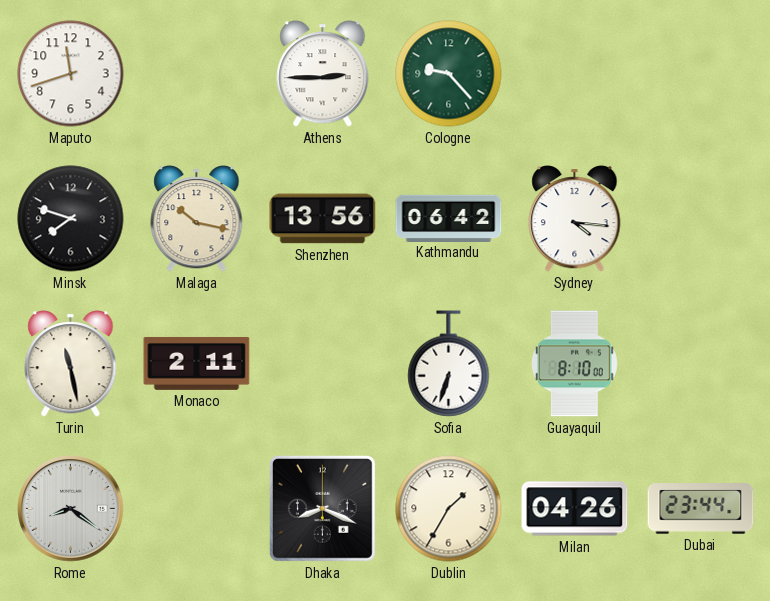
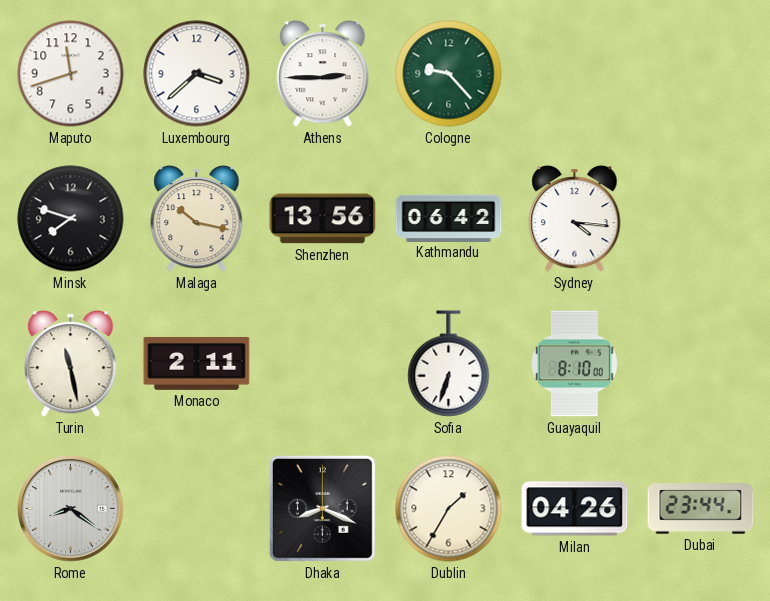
Luxembourg: none -> 3:38
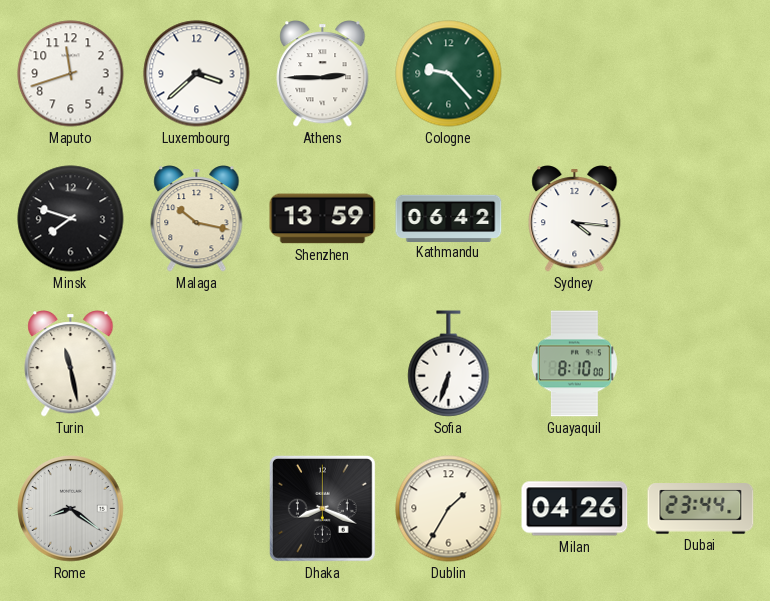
Shenzhen: 13:56 -> 13:59
Monaco: 2:11 -> none
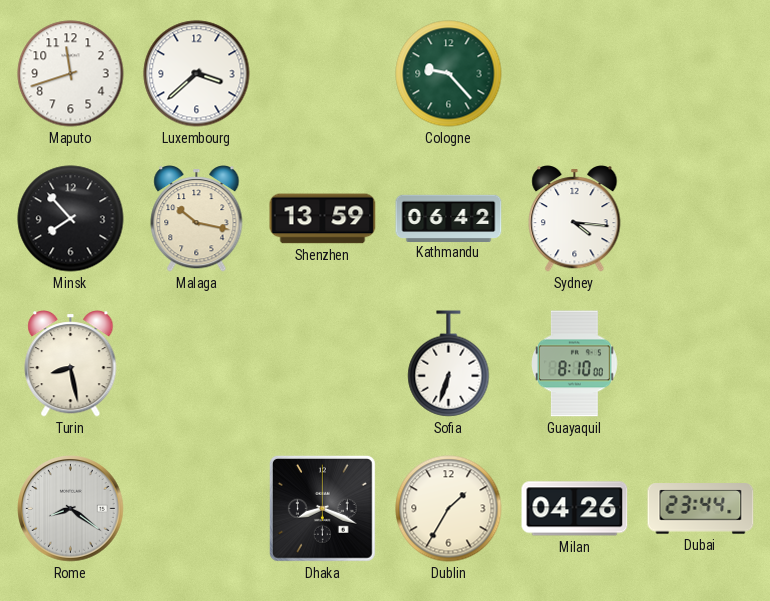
Athens: 2:45 -> none
Minsk: 7:48 -> 7:53
Turin: 11:28 -> 8:28
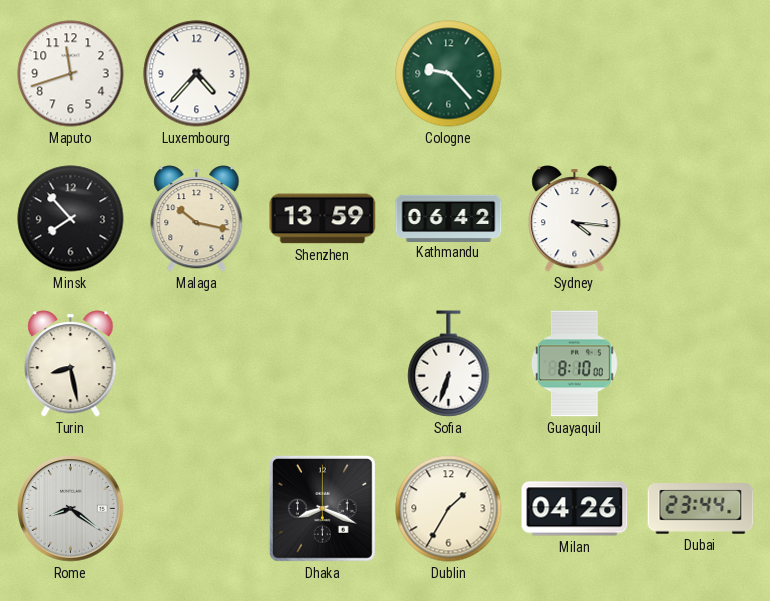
Luxembourg: 3:38 -> 4:37
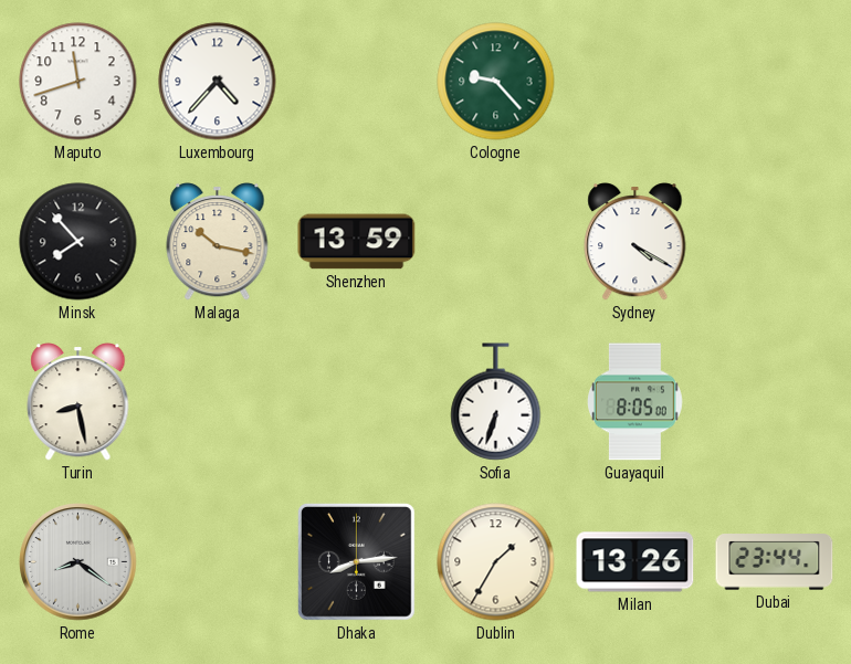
Kathmandu: 06:42 -> none
Sydney: 4:16 -> 4:20
Guayaquil: 8:10 -> 8:05
Dhaka: 8:19 -> 8:14
Milan: 04:26 -> 13:26
